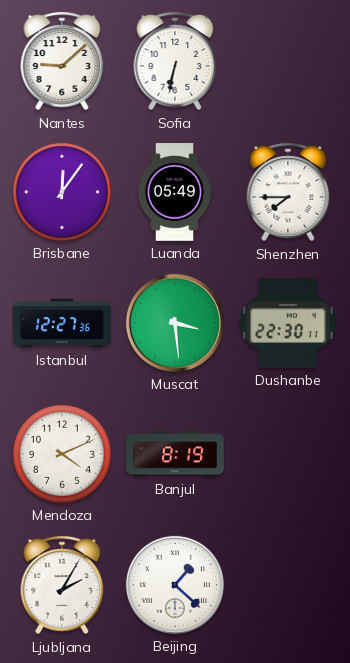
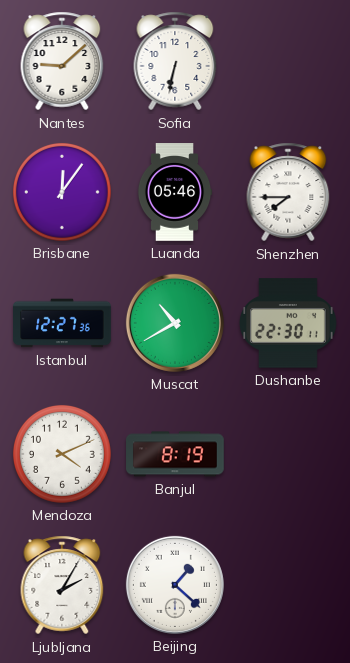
Luanda: 05:49 -> 05:46
Muscat: 3:29 -> 10:40
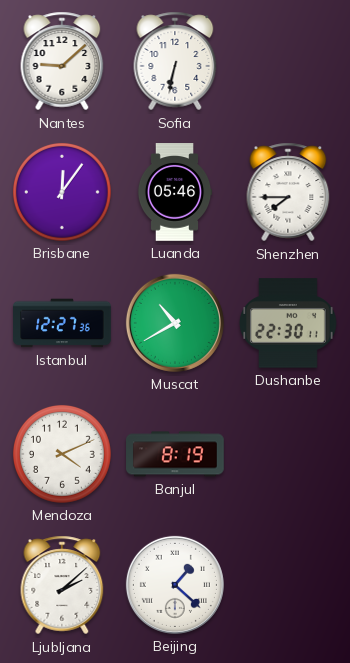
Ljubljana: 2:05 -> 2:08
